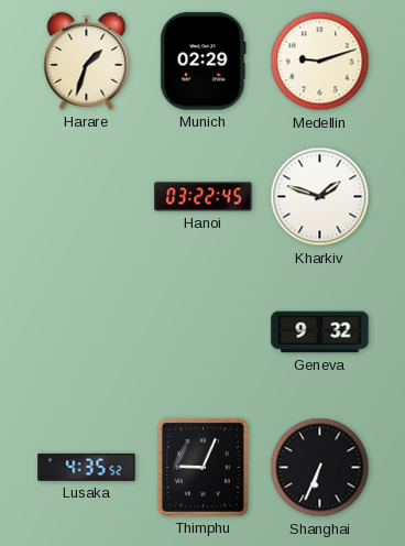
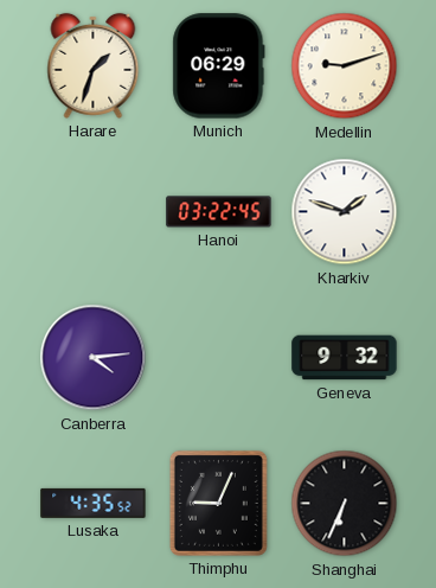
Munich: 02:29 -> 06:29
Canberra: none -> 4:14
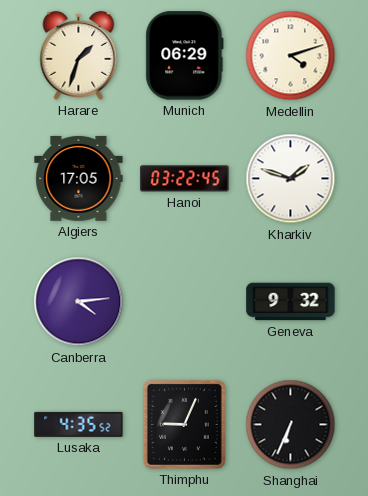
Medellin: 9:12 -> 4:12
Algiers: none -> 17:05
